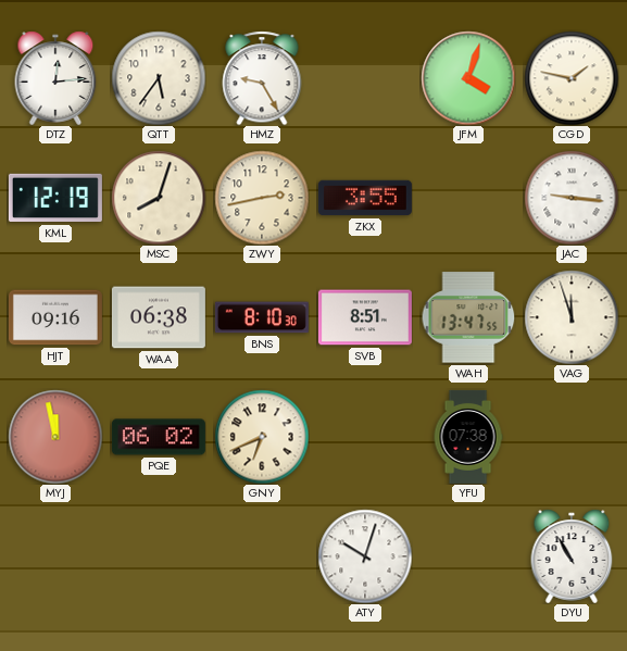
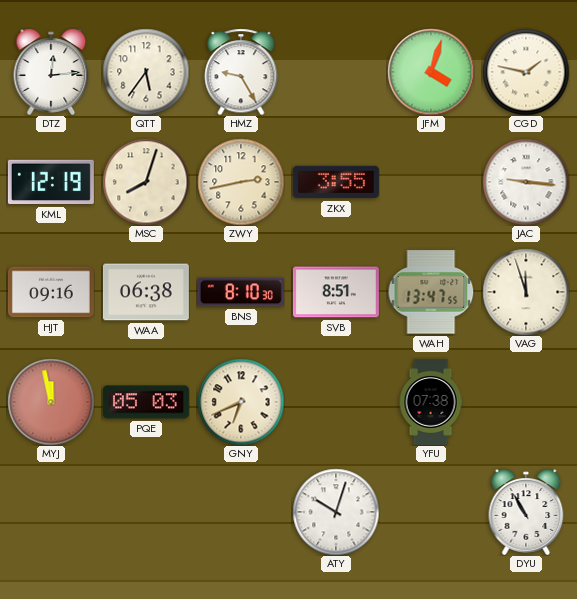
PQE: 06:02 -> 05:03
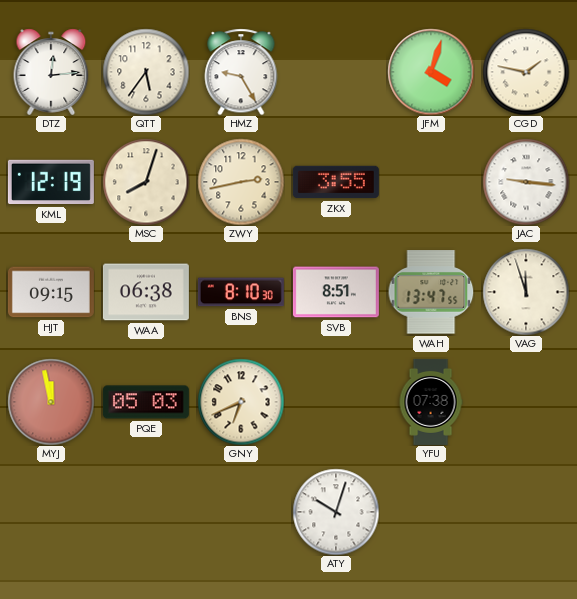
HJT: 09:16 -> 09:15
DYU: 10:55 -> none
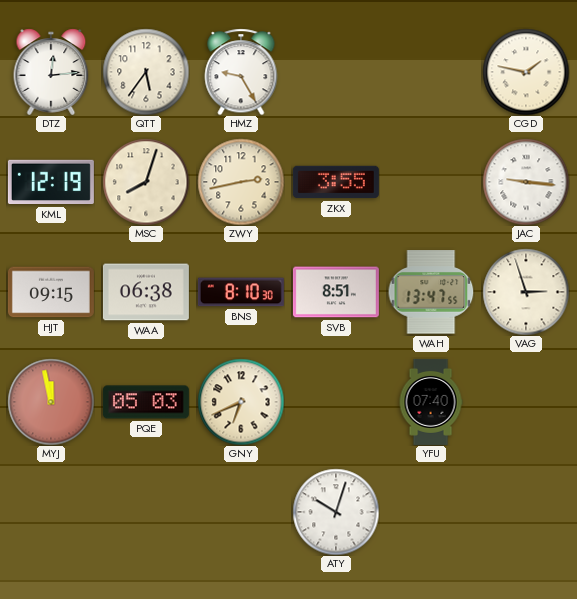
JFM: 4:03 -> none
VAG: 11:57 -> 2:57
YFU: 07:38 -> 07:40
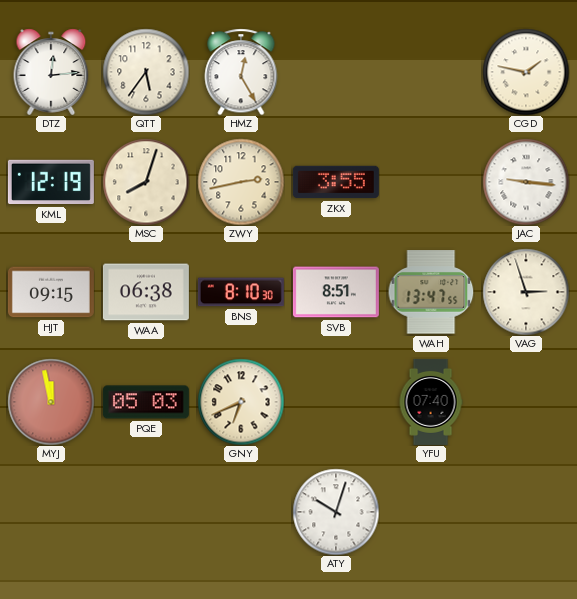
HMZ: 9:25 -> 12:25
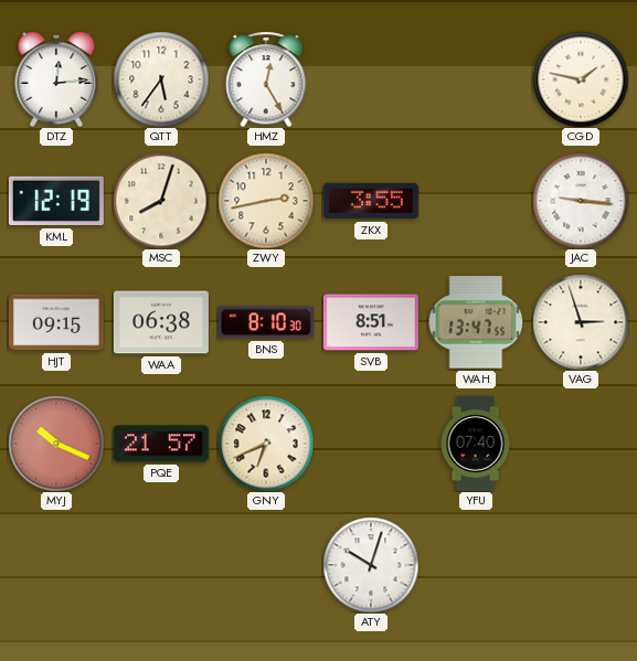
MYJ: 11:58 -> 10:19
PQE: 05:03 -> 21:57
